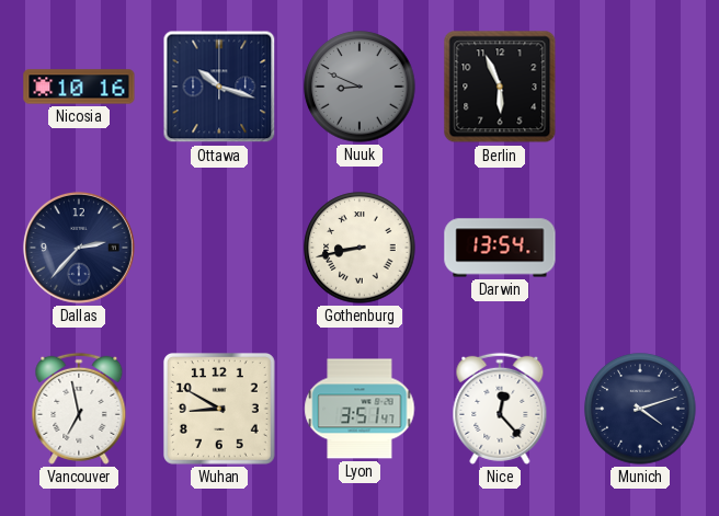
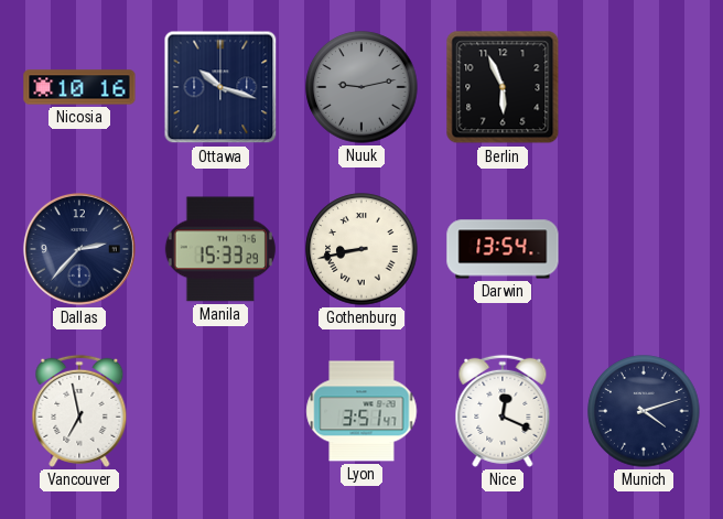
Nuuk: 8:49 -> 9:13
Manila: none -> 15:33
Wuhan: 8:50 -> none
Nice: 12:23 -> 12:19
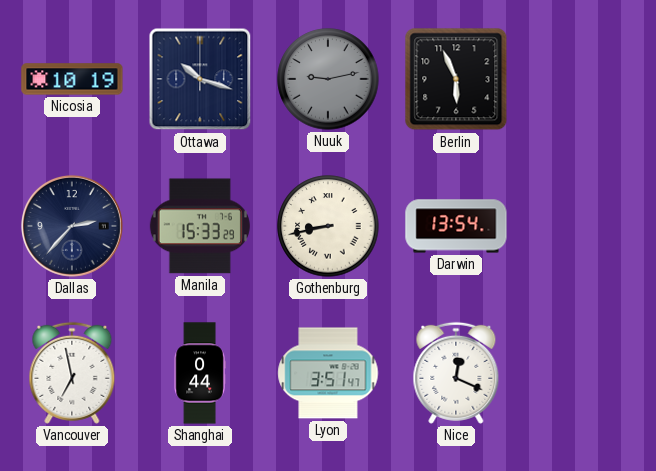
Nicosia: 10:16 -> 10:19
Shanghai: none -> 0:44
Munich: 4:12 -> none
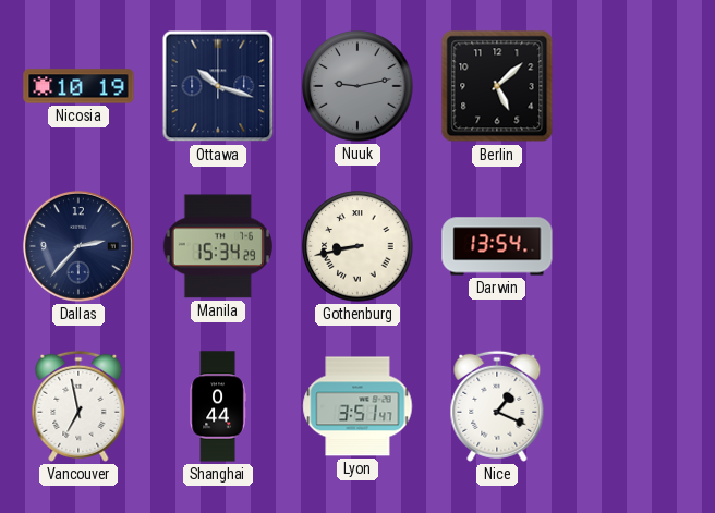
Berlin: 5:56 -> 5:08
Manila: 15:33 -> 15:34
Nice: 12:19 -> 1:19
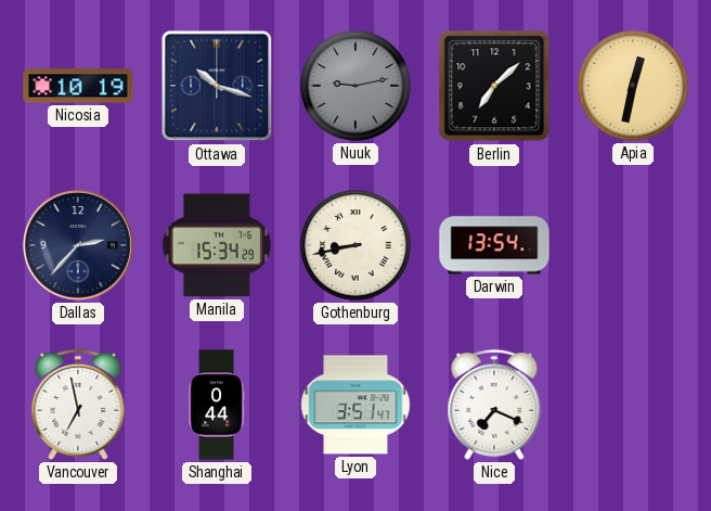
Berlin: 5:08 -> 7:08
Apia: none -> 12:32
Nice: 1:19 -> 7:19
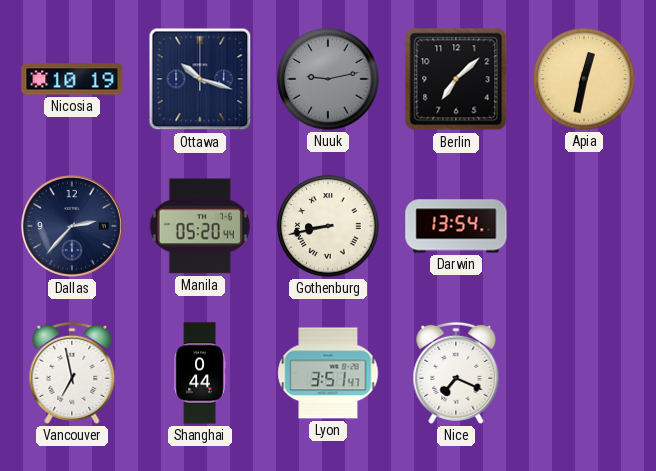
Manila: 15:34 -> 05:20
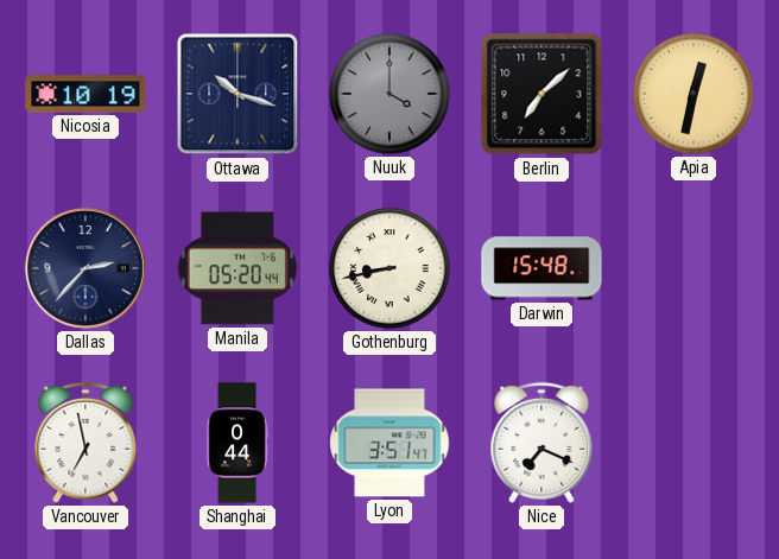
Nuuk: 9:13 -> 4:00
Darwin: 13:54 -> 15:48
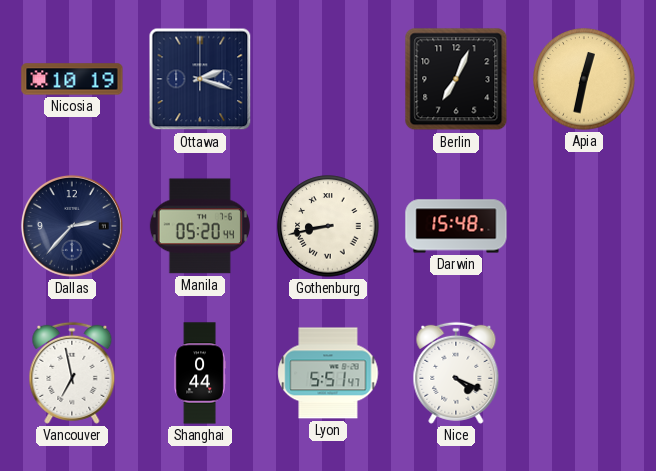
Ottawa: 10:18 -> 2:18
Nuuk: 4:00 -> none
Berlin: 7:08 -> 7:04
Lyon: 3:51 -> 5:51
Nice: 7:19 -> 4:19
